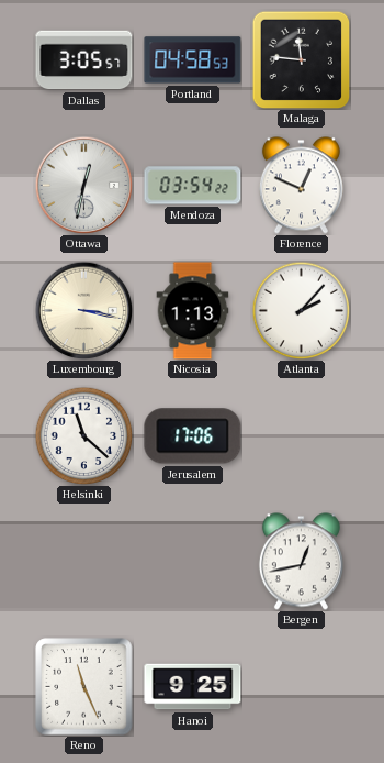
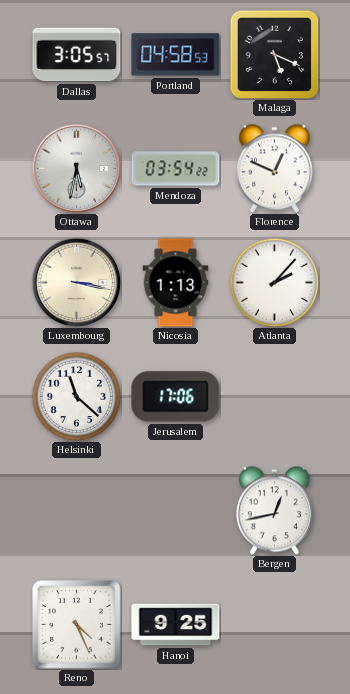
Malaga: 11:46 -> 5:19
Ottawa: 12:32 -> 5:32
Reno: 11:26 -> 4:26
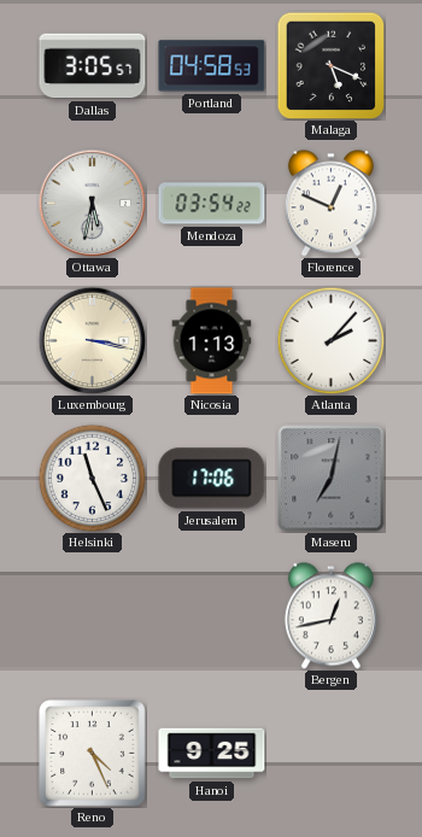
Helsinki: 11:22 -> 11:26
Maseru: none -> 7:02
